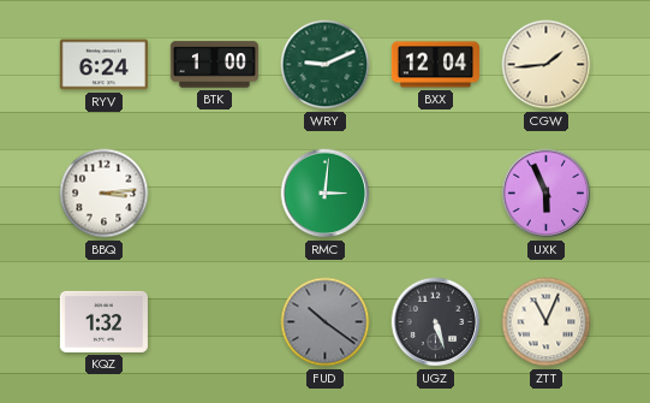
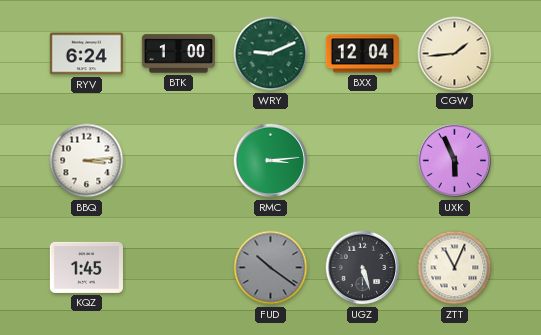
RMC: 3:01 -> 3:14
KQZ: 1:32 -> 1:45
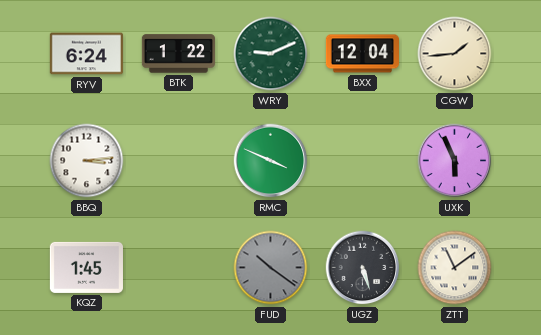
BTK: 1:00 -> 1:22
RMC: 3:14 -> 3:49
ZTT: 11:04 -> 11:09
